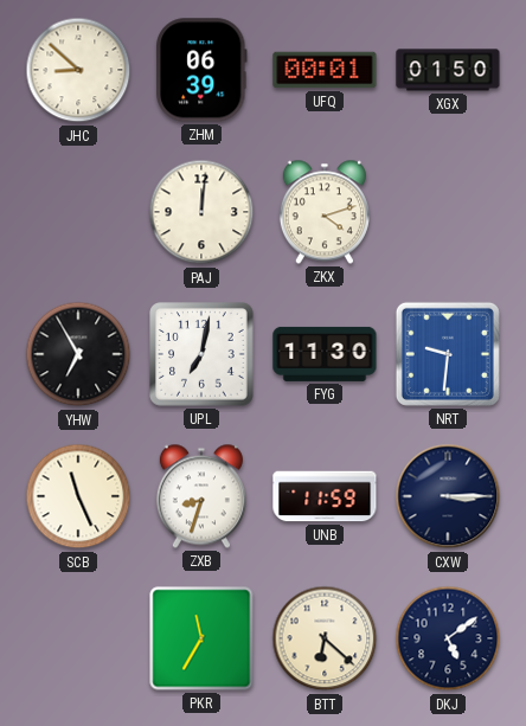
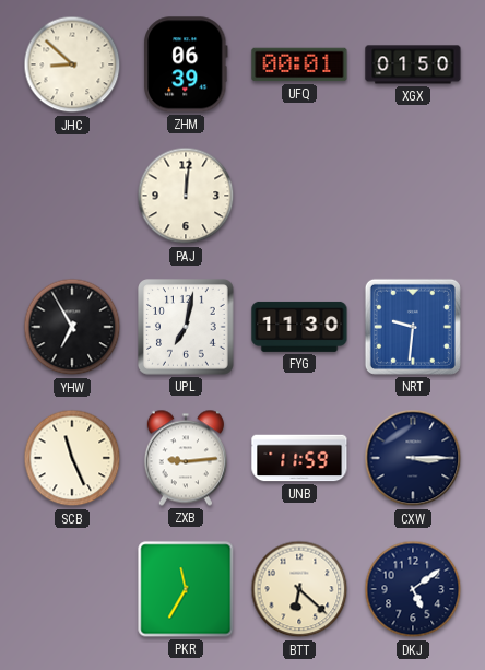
ZKX: 4:12 -> none
ZXB: 8:33 -> 9:14
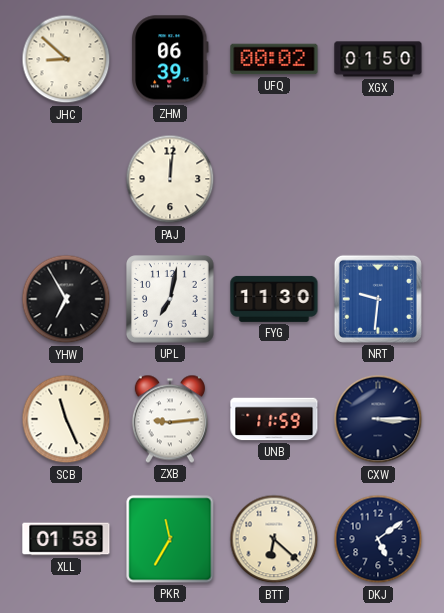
UFQ: 00:01 -> 00:02
XLL: none -> 01:58
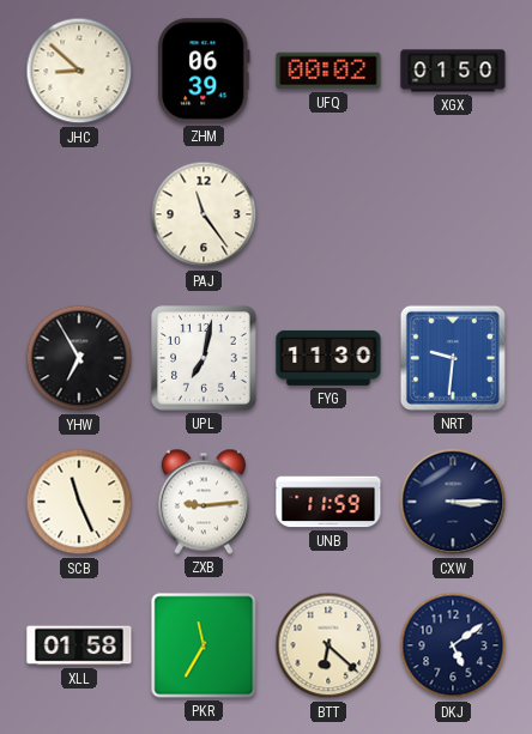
PAJ: 12:01 -> 11:24
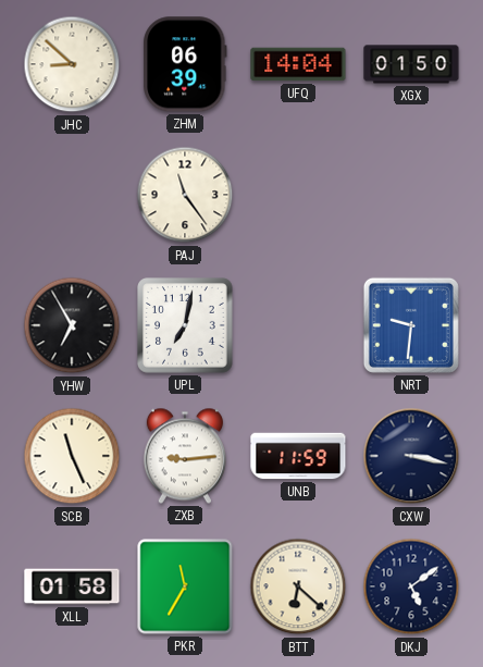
UFQ: 00:02 -> 14:04
FYG: 11:30 -> none
CXW: 3:15 -> 3:17
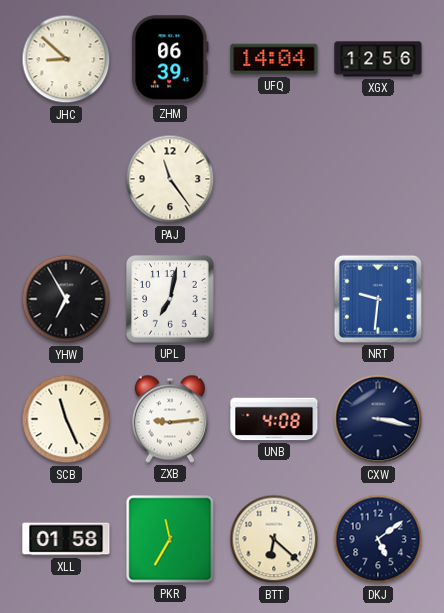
XGX: 01:50 -> 12:56
UNB: 11:59 -> 4:08
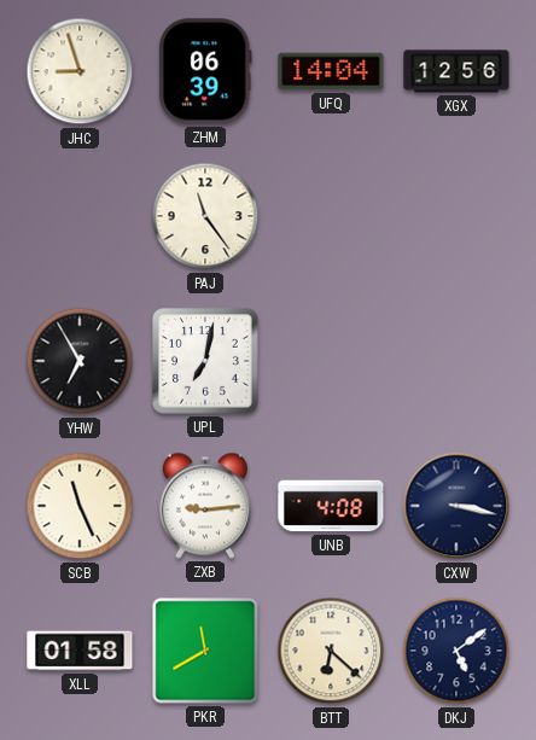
JHC: 8:52 -> 8:57
NRT: 9:31 -> none
PKR: 11:35 -> 11:40
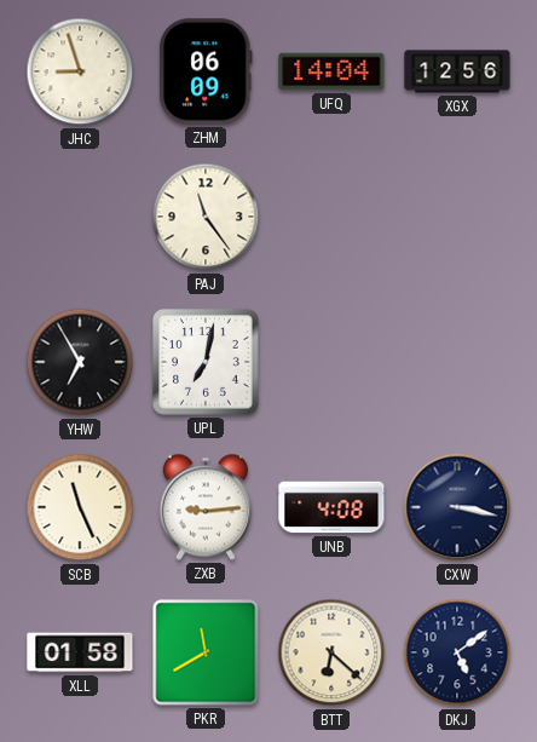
ZHM: 06:39 -> 06:09
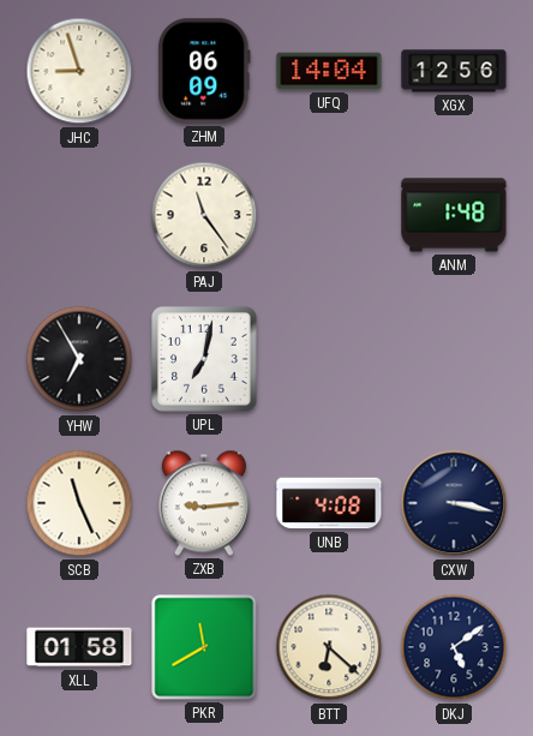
ANM: none -> 1:48
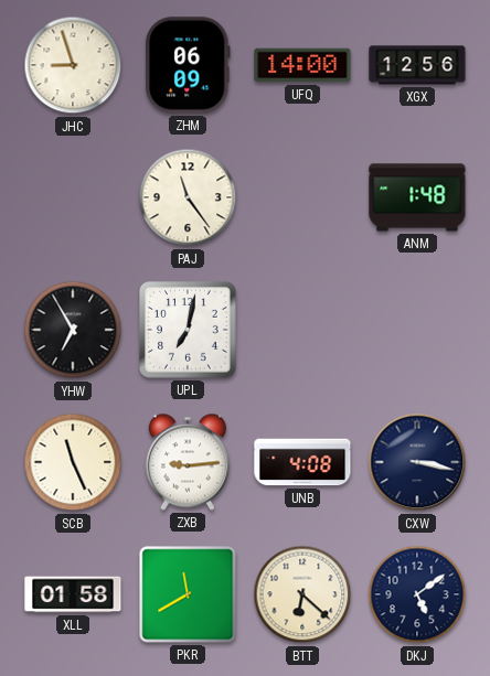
UFQ: 14:04 -> 14:00
